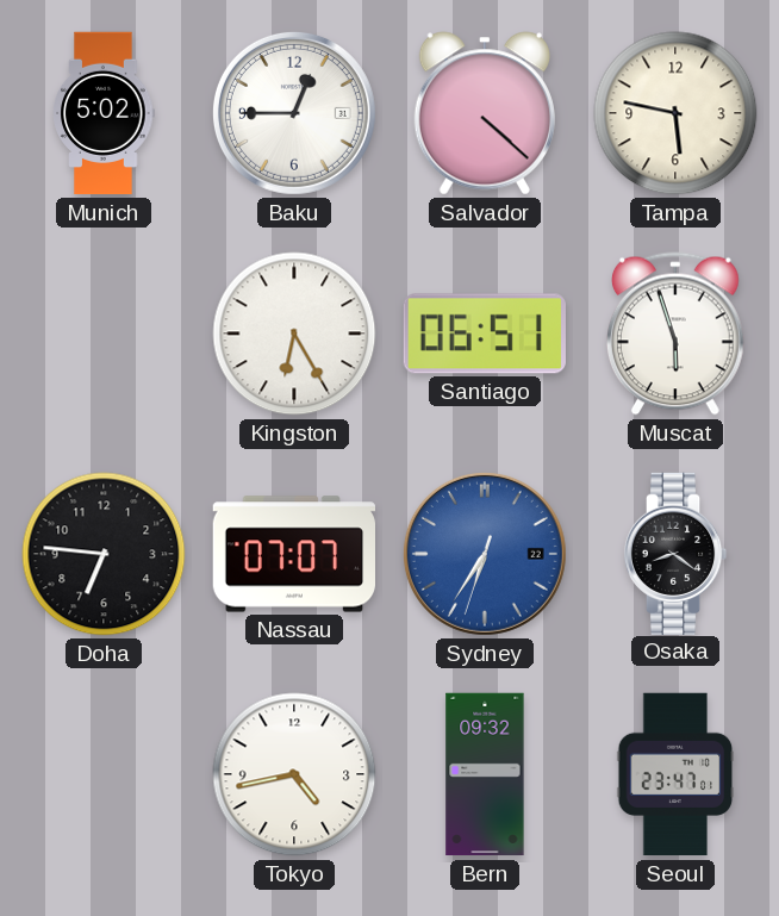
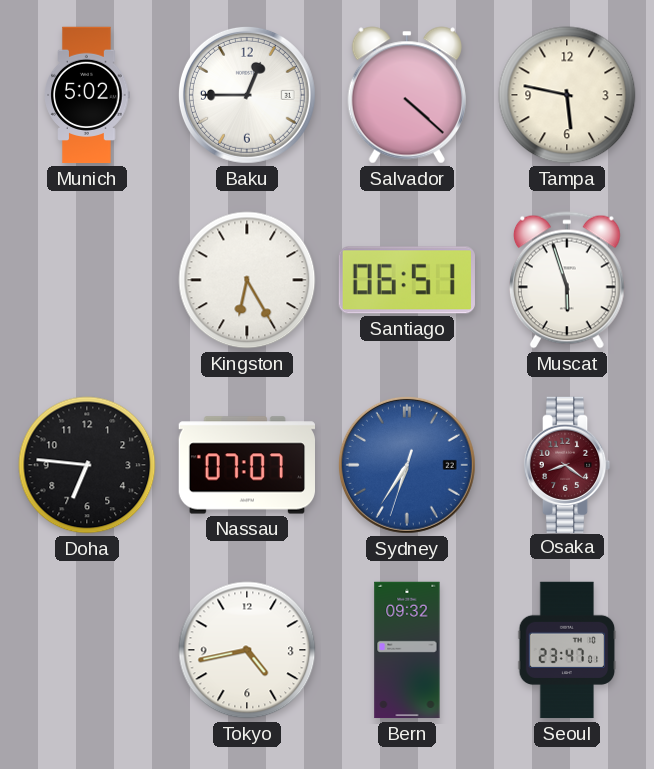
Osaka dial: black -> burgundy
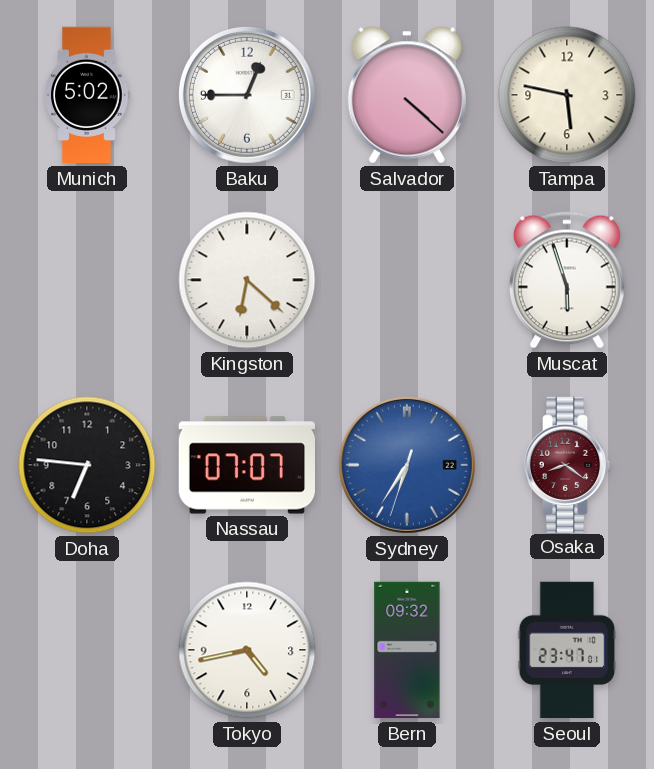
Kingston: 6:25 -> 6:22
Santiago: 06:51 -> none
